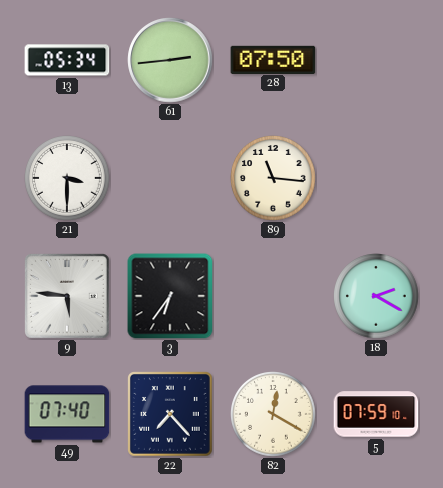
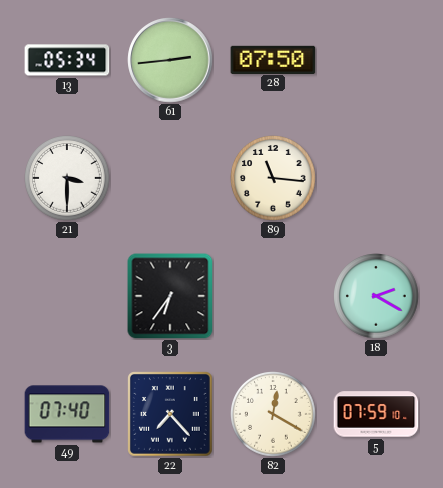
9: 5:46 -> none
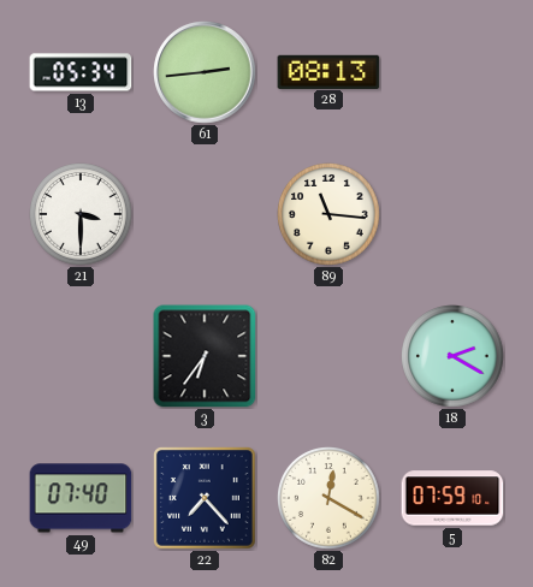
28: 07:50 -> 08:13
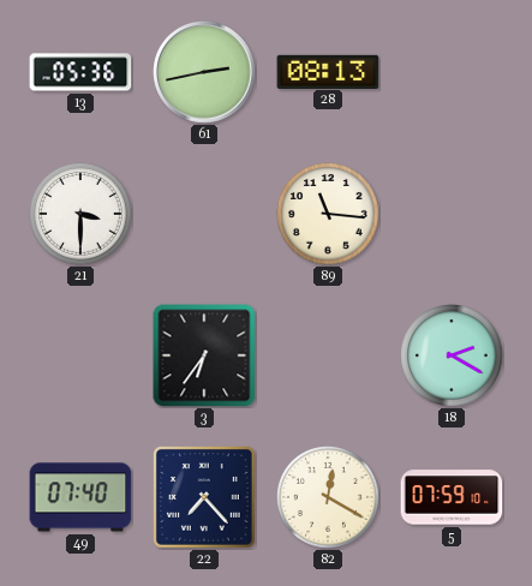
13: 05:34 -> 05:36
61: 2:44 -> 2:43
